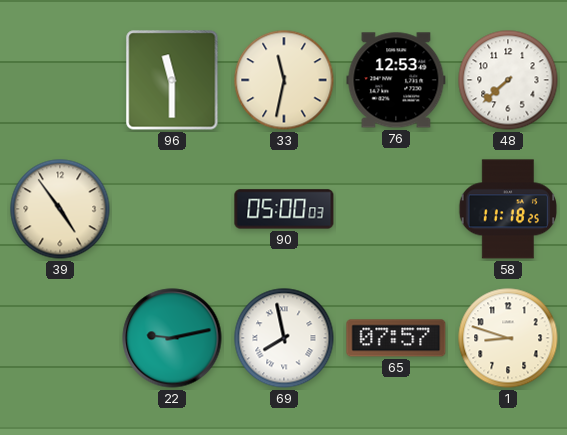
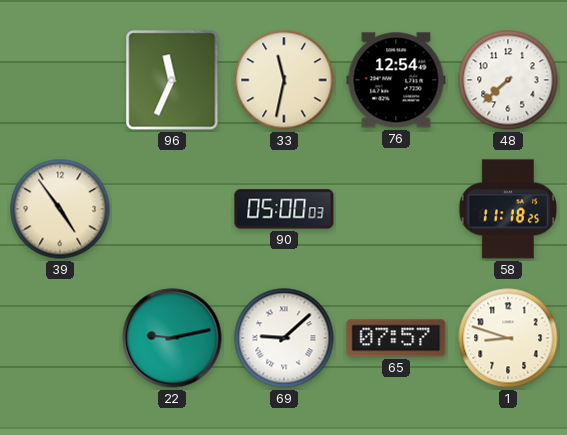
96: 11:30 -> 11:34
76: 12:53 -> 12:54
69: 7:58 -> 9:08
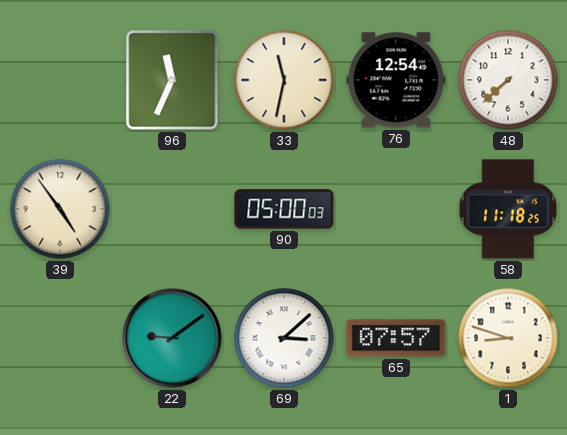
22: 9:13 -> 9:09
69: 9:08 -> 3:08
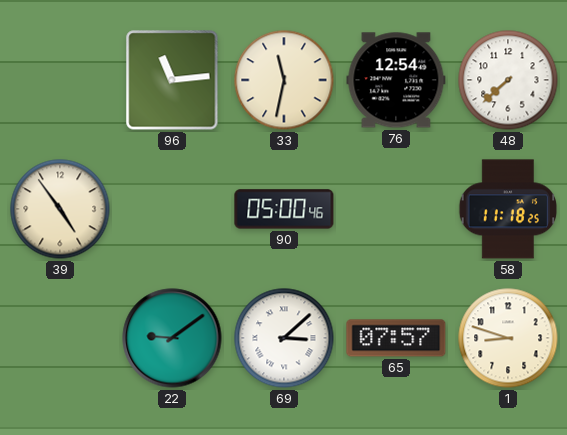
96: 11:34 -> 11:14
90: 05:00:03 -> 05:00:46
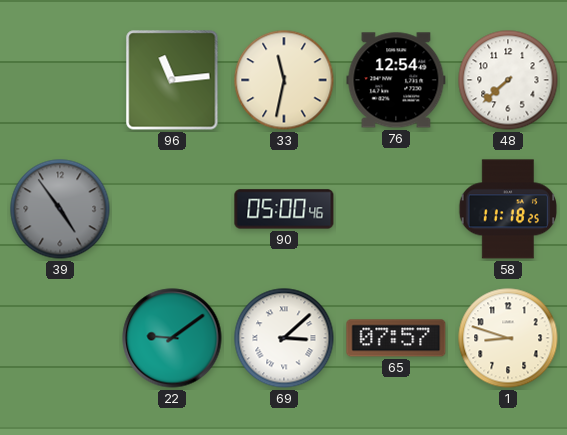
39 dial: cream -> grey
